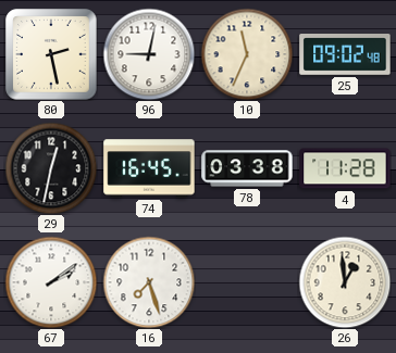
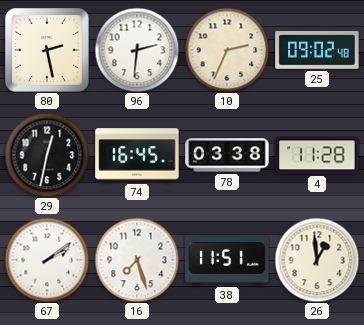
96: 9:02 -> 2:31
10: 11:34 -> 2:34
38: none -> 11:51
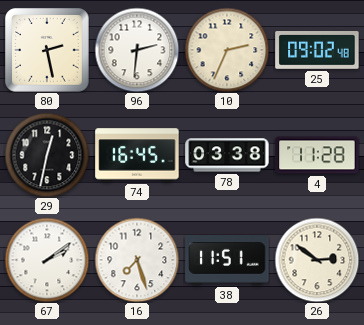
26: 12:59 -> 2:51
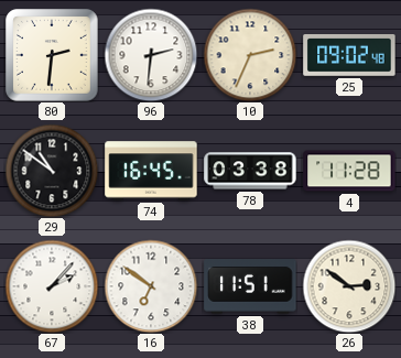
80: 2:28 -> 2:31
29: 12:32 -> 10:51
67: 2:09 -> 2:07
16: 7:27 -> 6:51
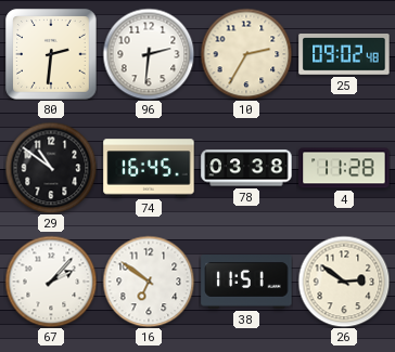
10: 2:34 -> 2:35
